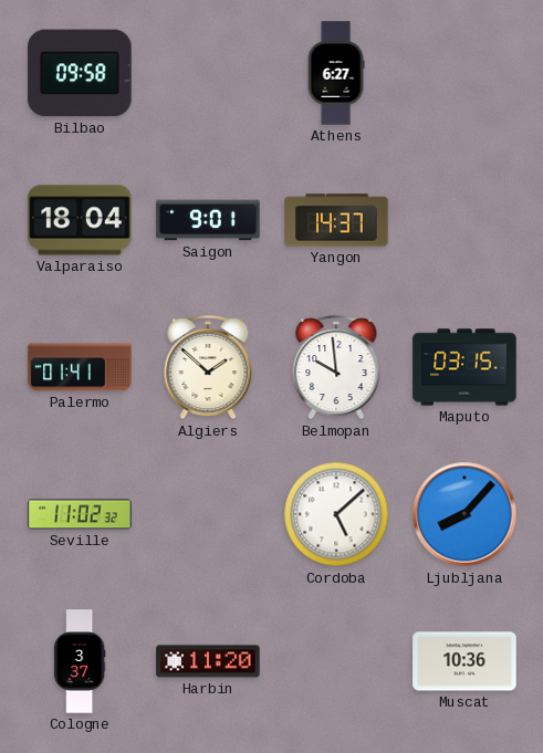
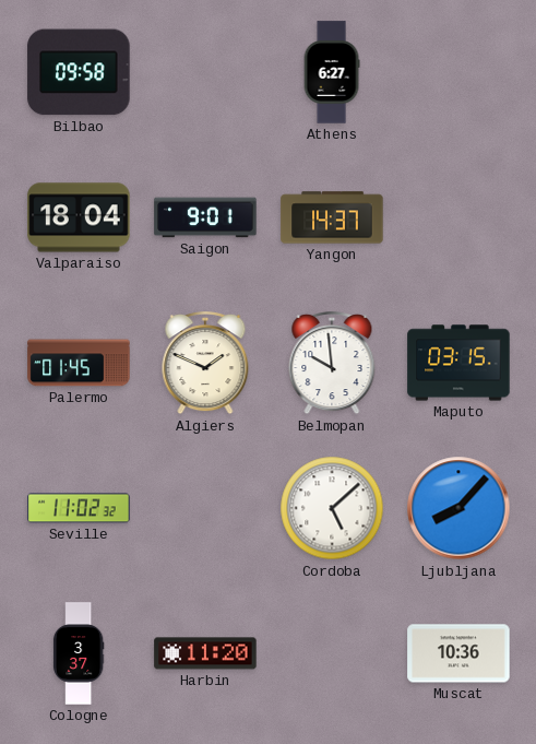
Palermo: 01:41 -> 01:45
Algiers: 1:52 -> 1:49
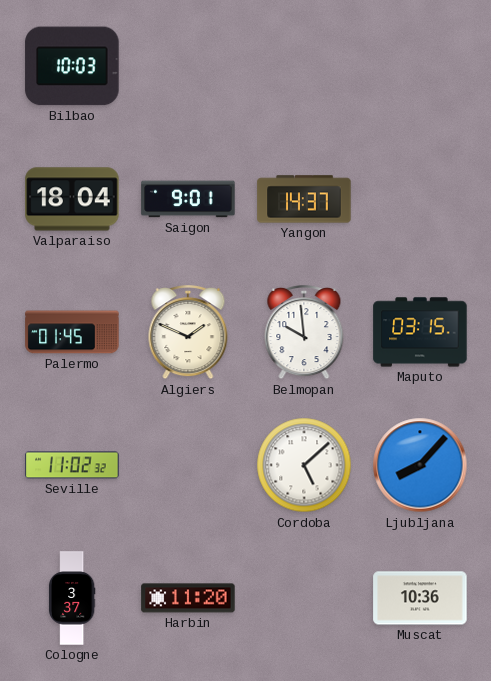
Bilbao: 09:58 -> 10:03
Athens: 6:27 -> none
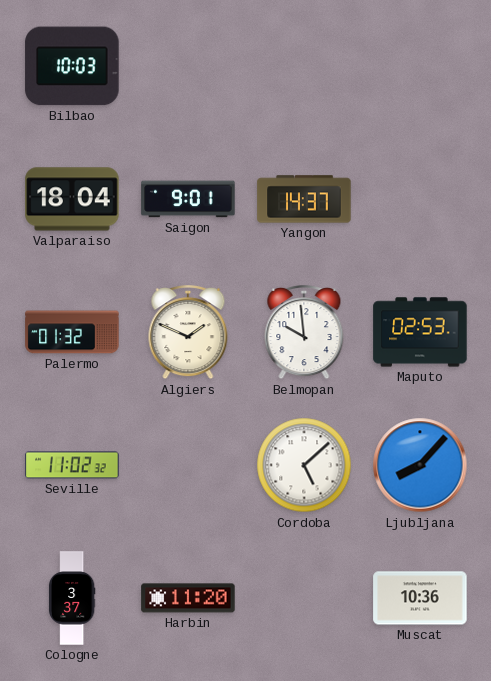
Palermo: 01:45 -> 01:32
Maputo: 03:15 -> 02:53
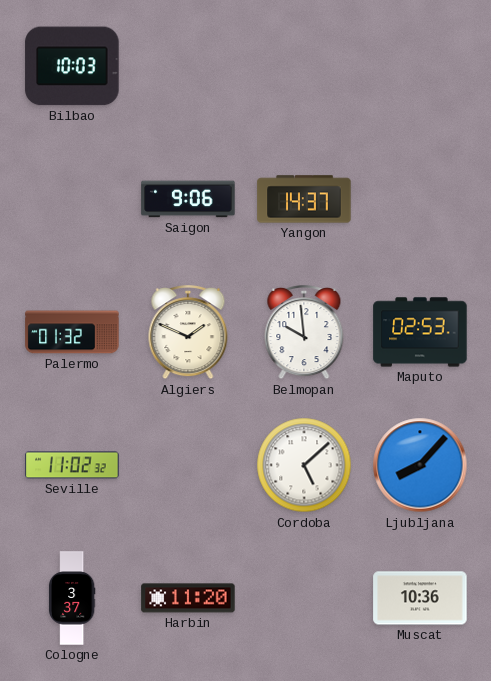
Valparaiso: 18:04 -> none
Saigon: 9:01 -> 9:06
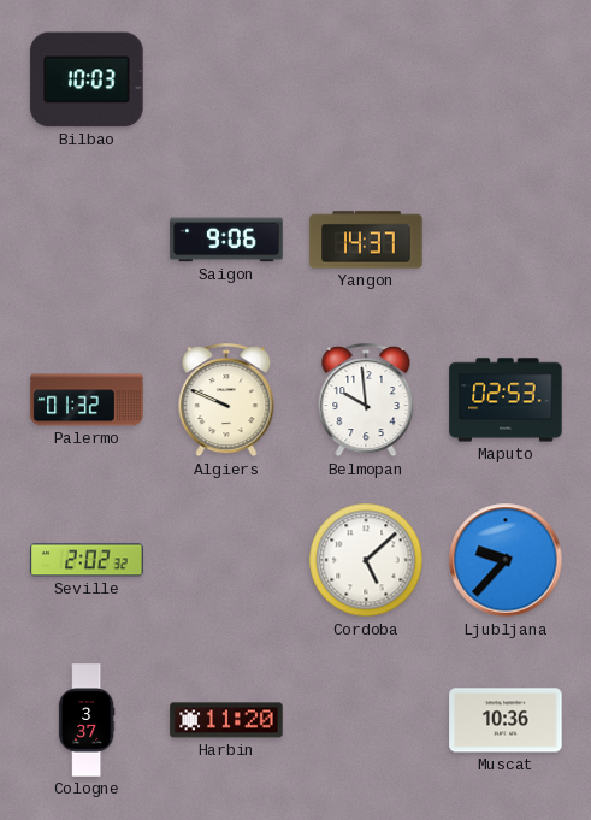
Algiers: 1:49 -> 9:49
Seville: 11:02 -> 2:02
Ljubljana: 8:07 -> 9:37
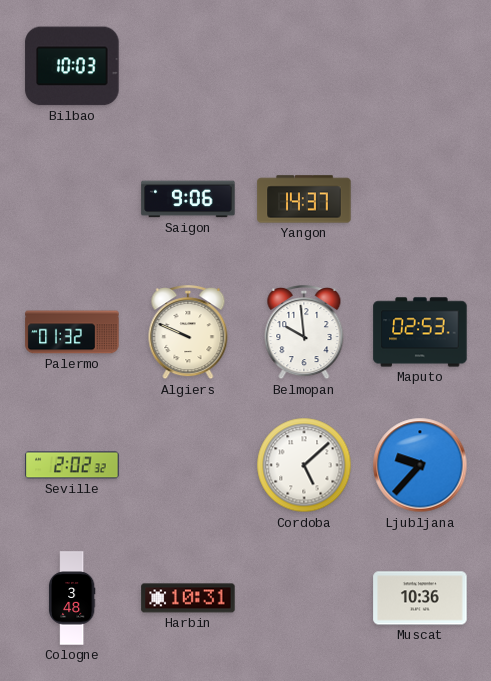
Cologne: 3:37 -> 3:48
Harbin: 11:20 -> 10:31
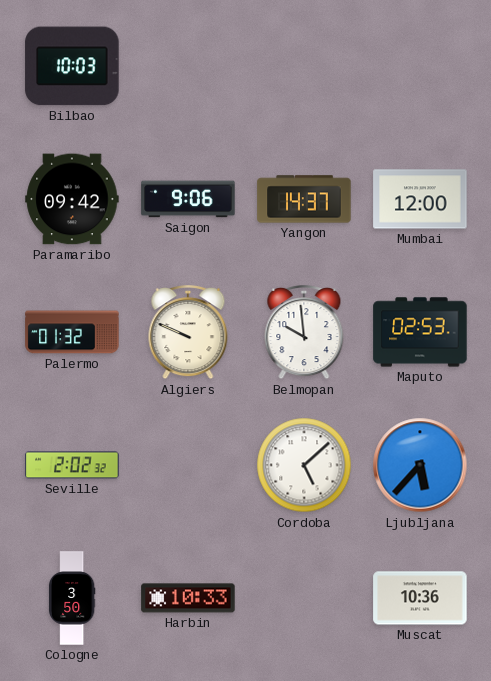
Paramaribo: none -> 09:42
Mumbai: none -> 12:00
Ljubljana: 9:37 -> 5:37
Cologne: 3:48 -> 3:50
Harbin: 10:31 -> 10:33
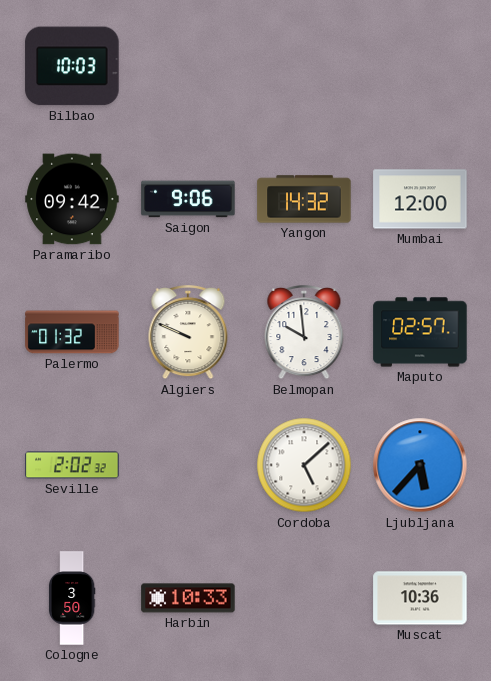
Yangon: 14:37 -> 14:32
Maputo: 02:53 -> 02:57
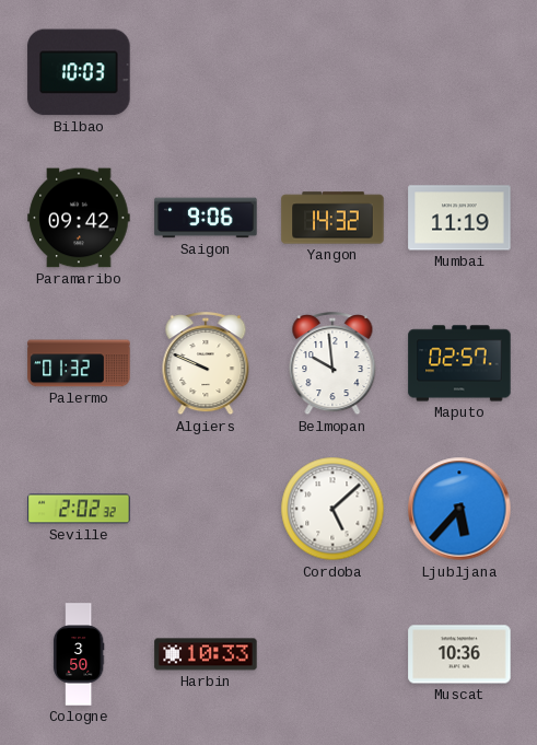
Mumbai: 12:00 -> 11:19
